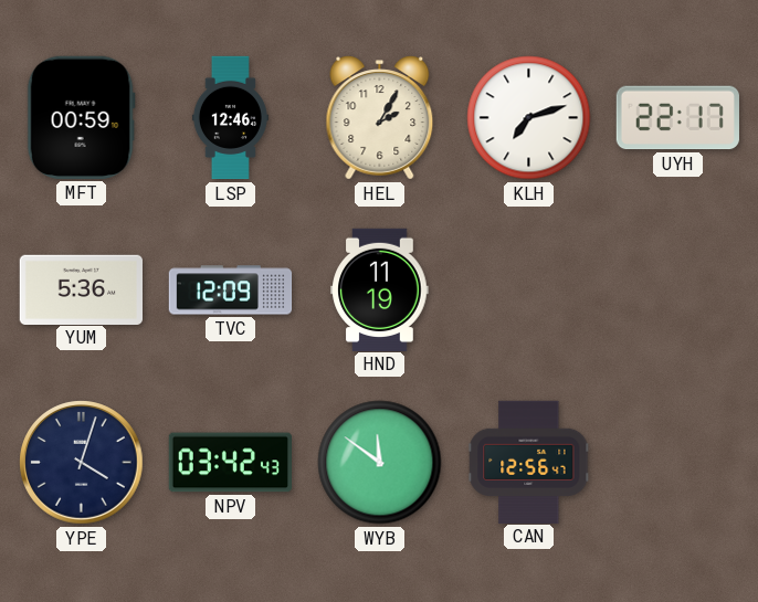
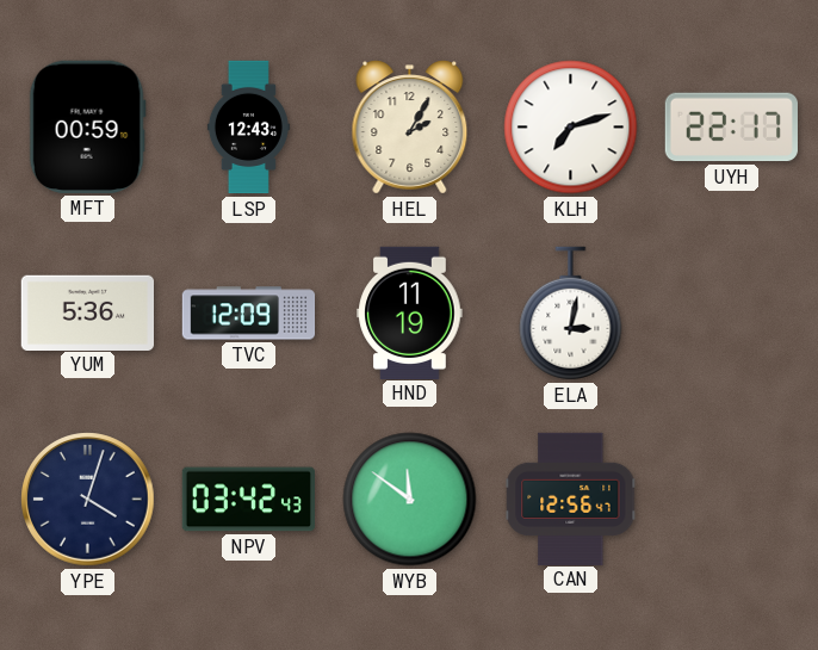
LSP: 12:46 -> 12:43
ELA: none -> 3:02
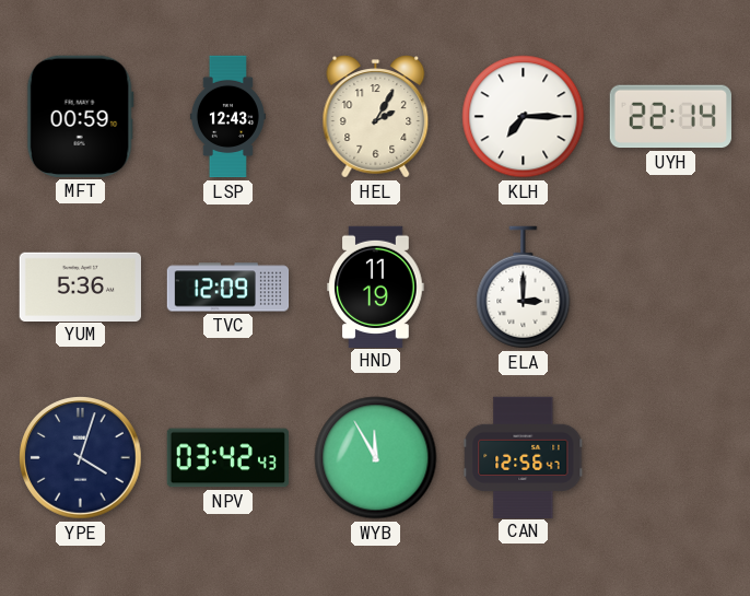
KLH: 7:12 -> 7:15
UYH: 22:17 -> 22:14
ELA: 3:02 -> 3:00
WYB: 11:51 -> 11:55
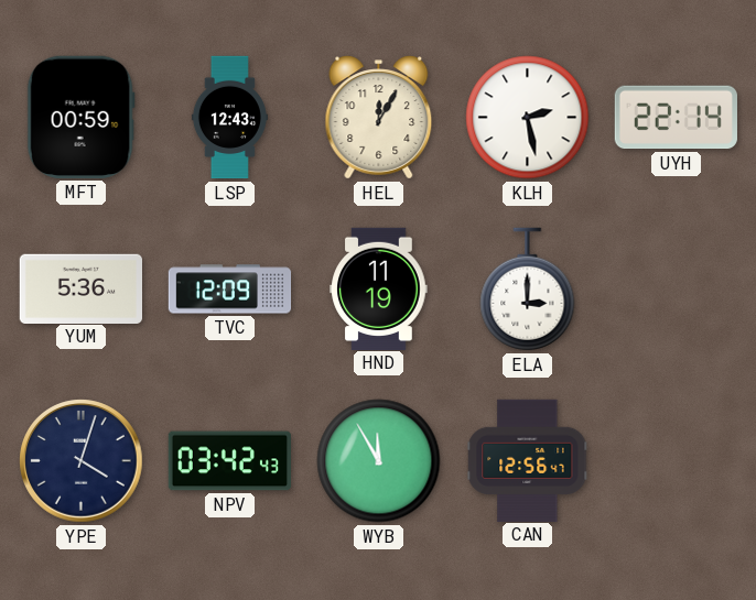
HEL: 2:05 -> 12:05
KLH: 7:15 -> 2:28
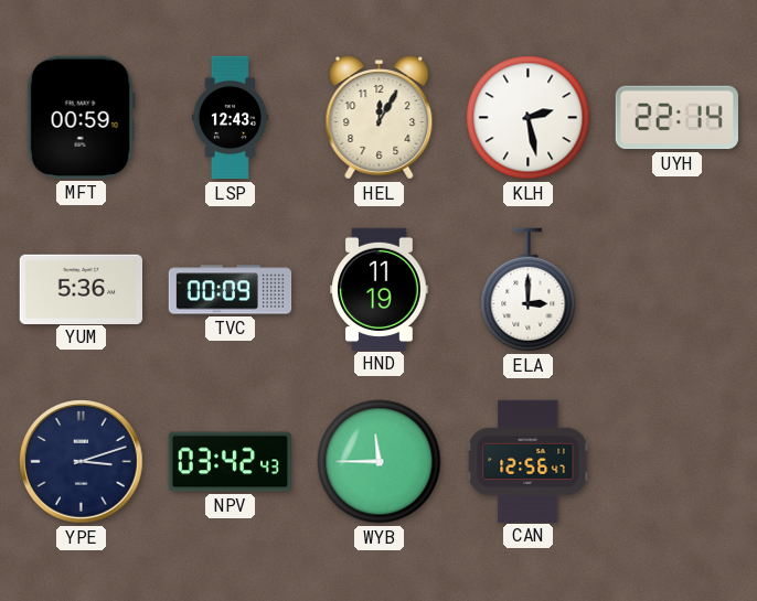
TVC: 12:09 -> 00:09
YPE: 4:03 -> 3:12
WYB: 11:55 -> 11:45
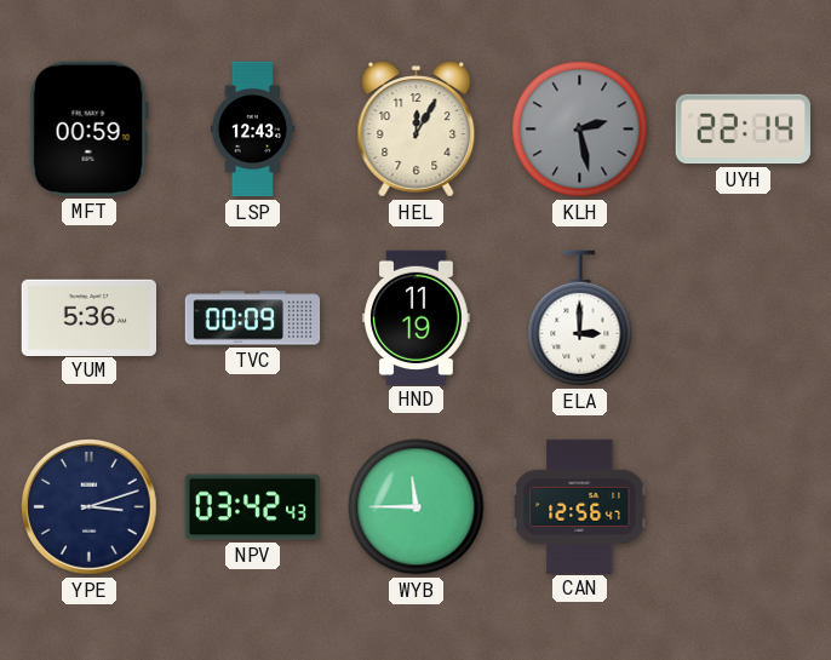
KLH dial: white -> grey
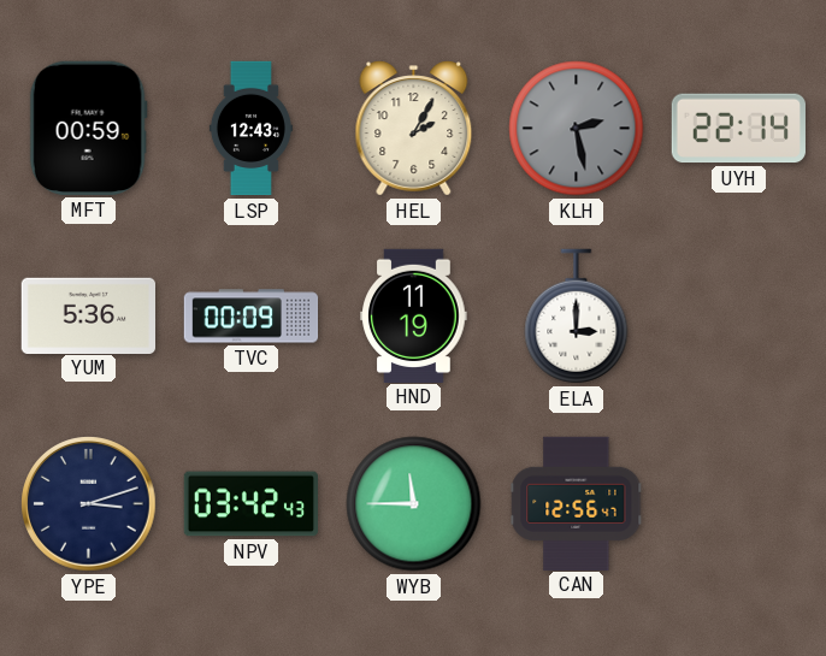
HEL: 12:05 -> 2:05
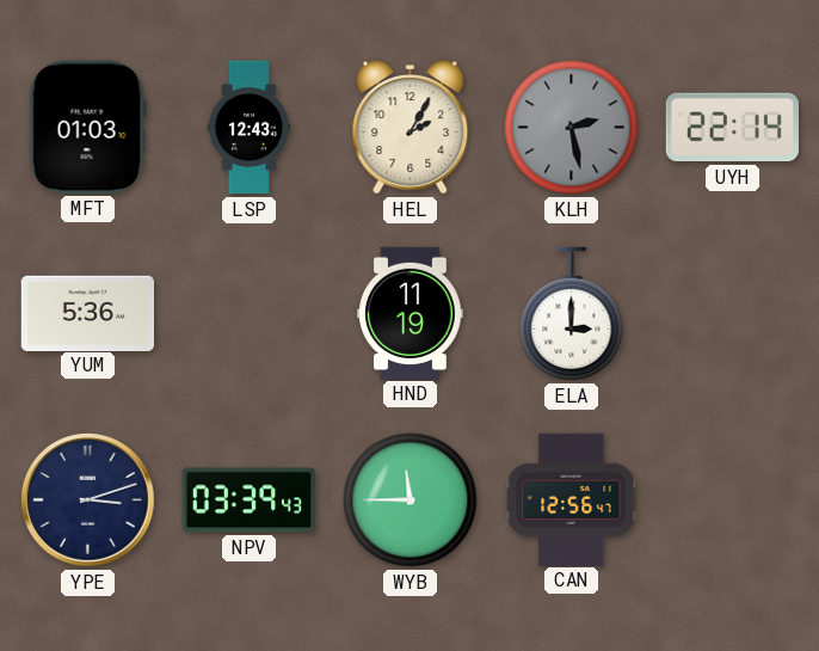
MFT: 00:59 -> 01:03
TVC: 00:09 -> none
NPV: 03:42 -> 03:39
